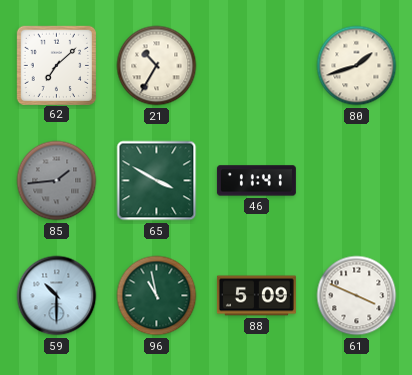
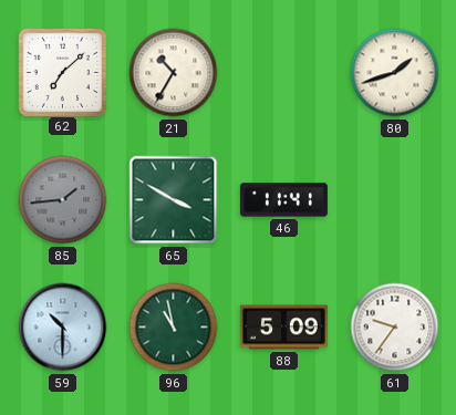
61: 3:49 -> 9:36
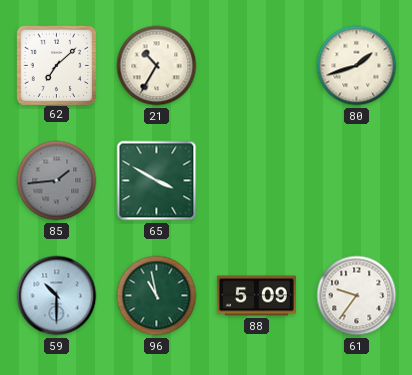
46: 11:41 -> none
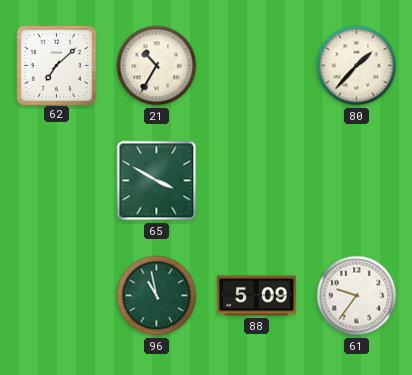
80: 1:42 -> 1:37
85: 1:44 -> none
59: 10:30 -> none
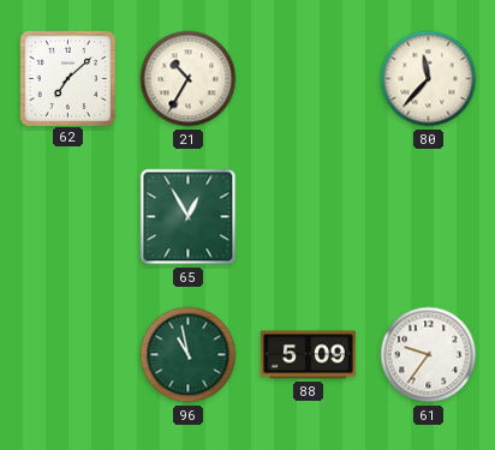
80: 1:37 -> 11:37
65: 3:50 -> 12:55
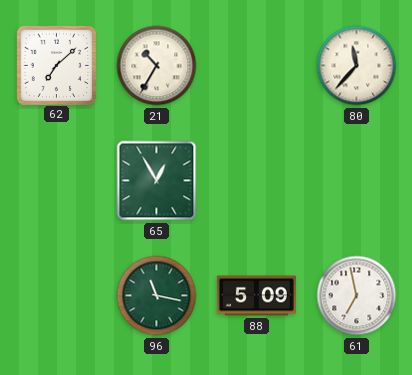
96: 10:58 -> 11:17
61: 9:36 -> 6:58
